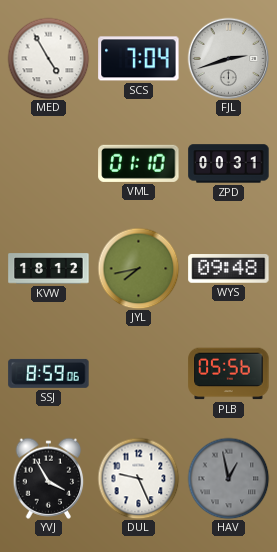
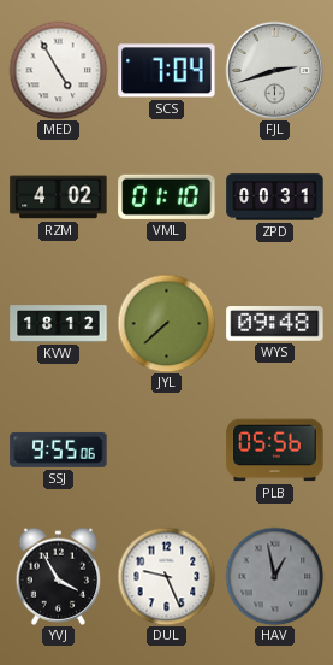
RZM: none -> 4:02
JYL: 7:43 -> 7:38
SSJ: 8:59 -> 9:55
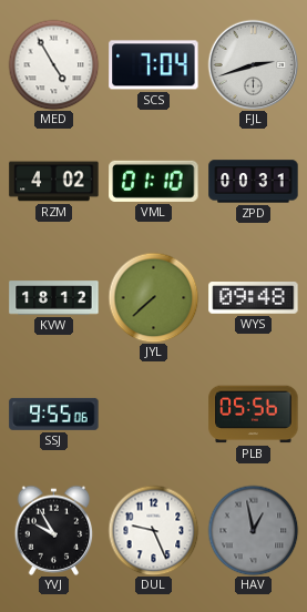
YVJ: 3:55 -> 9:55
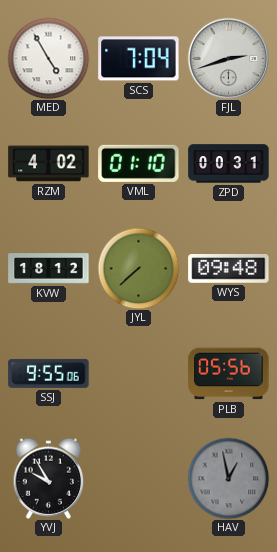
DUL: 9:26 -> none
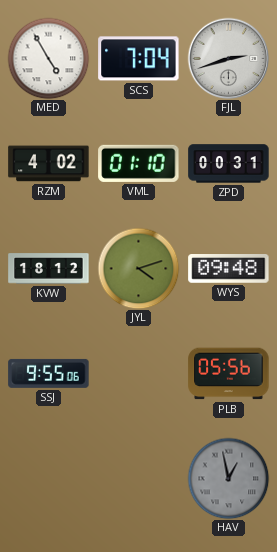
JYL: 7:38 -> 4:12
YVJ: 9:55 -> none
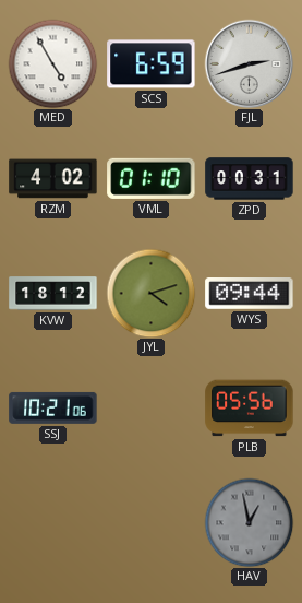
SCS: 7:04 -> 6:59
WYS: 09:48 -> 09:44
SSJ: 9:55 -> 10:21
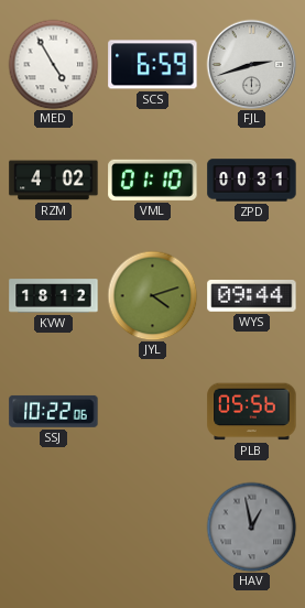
SSJ: 10:21 -> 10:22
